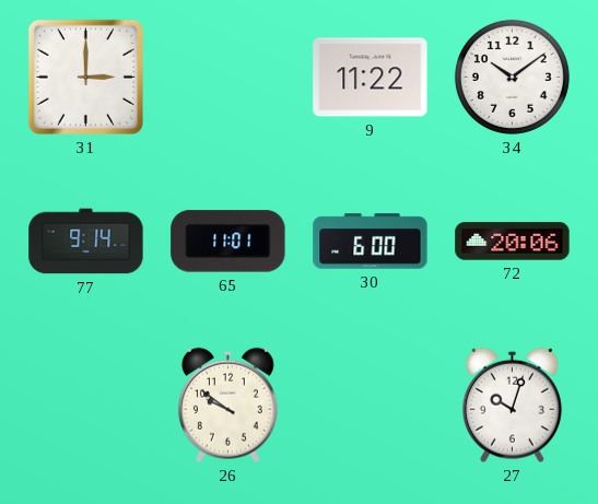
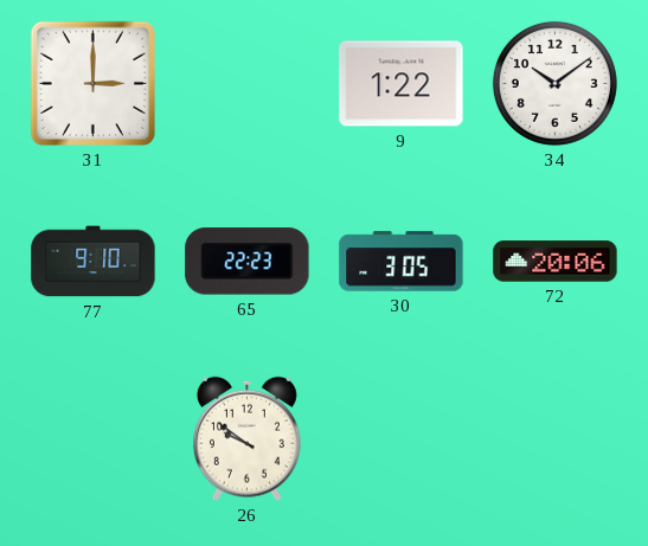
9: 11:22 -> 1:22
77: 9:14 -> 9:10
65: 11:01 -> 22:23
30: 6:00 -> 3:05
27: 10:03 -> none
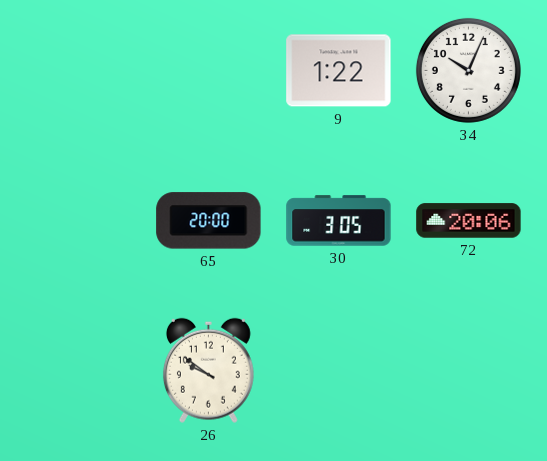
31: 3:00 -> none
34: 10:09 -> 10:04
77: 9:10 -> none
65: 22:23 -> 20:00
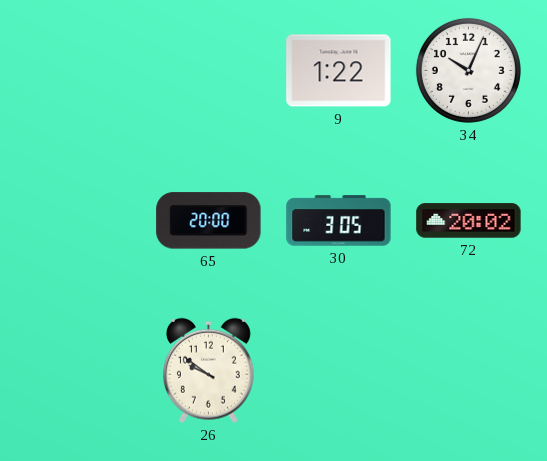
72: 20:06 -> 20:02
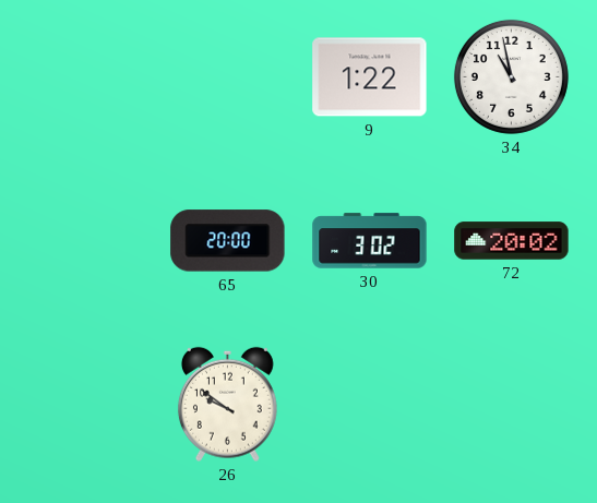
34: 10:04 -> 10:58
30: 3:05 -> 3:02
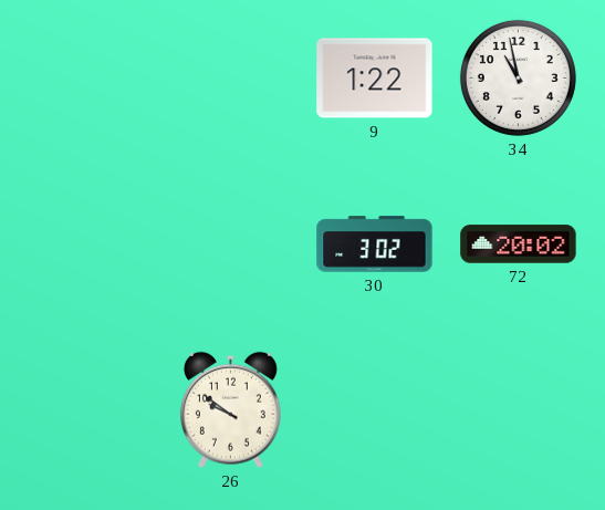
65: 20:00 -> none
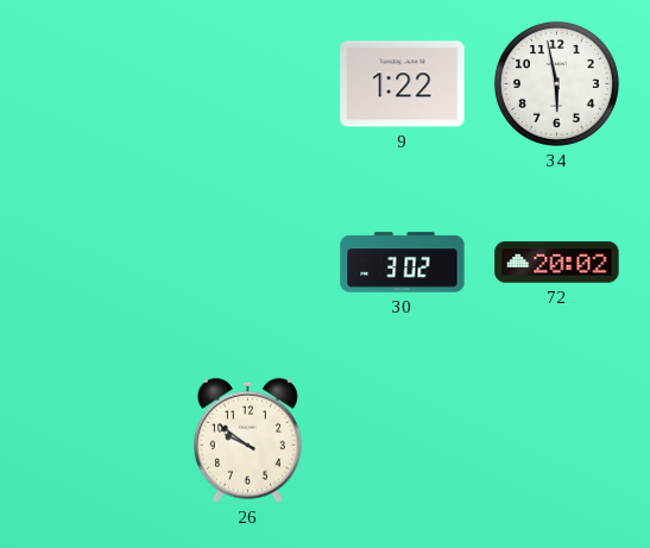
34: 10:58 -> 5:58
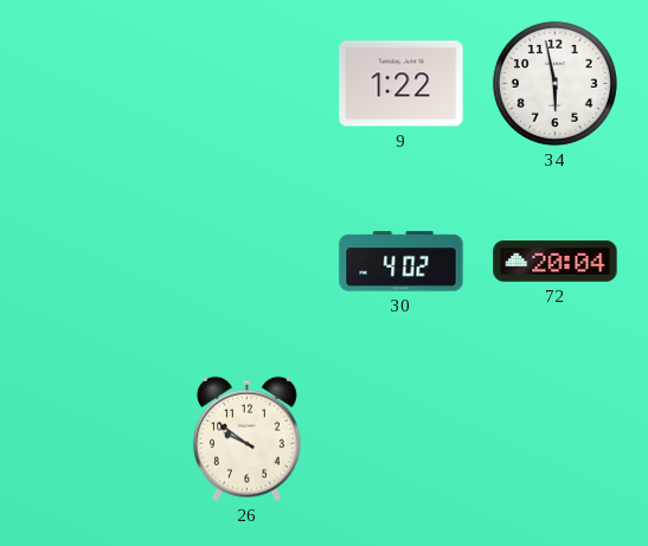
30: 3:02 -> 4:02
72: 20:02 -> 20:04
